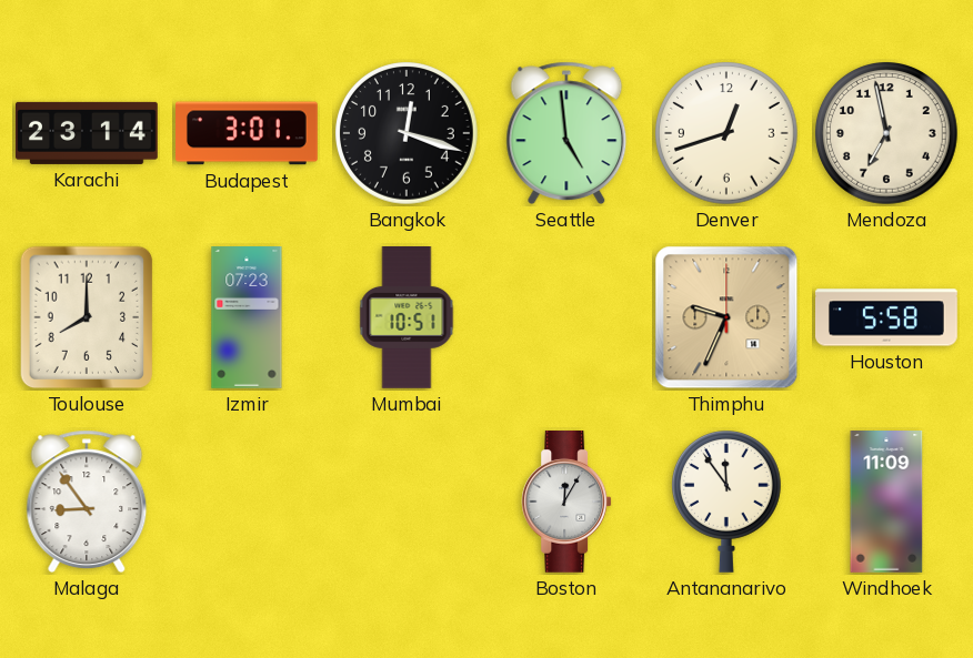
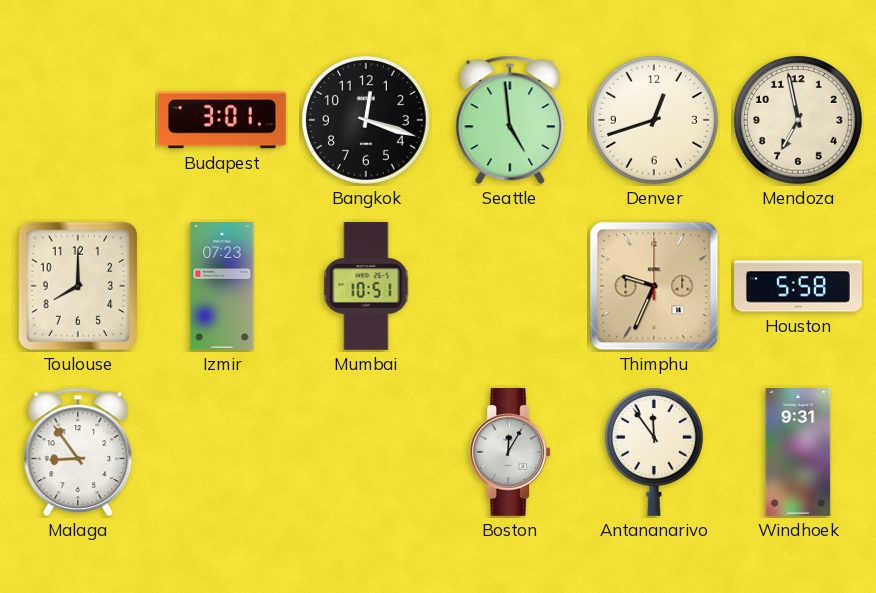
Karachi: 23:14 -> none
Windhoek: 11:09 -> 9:31
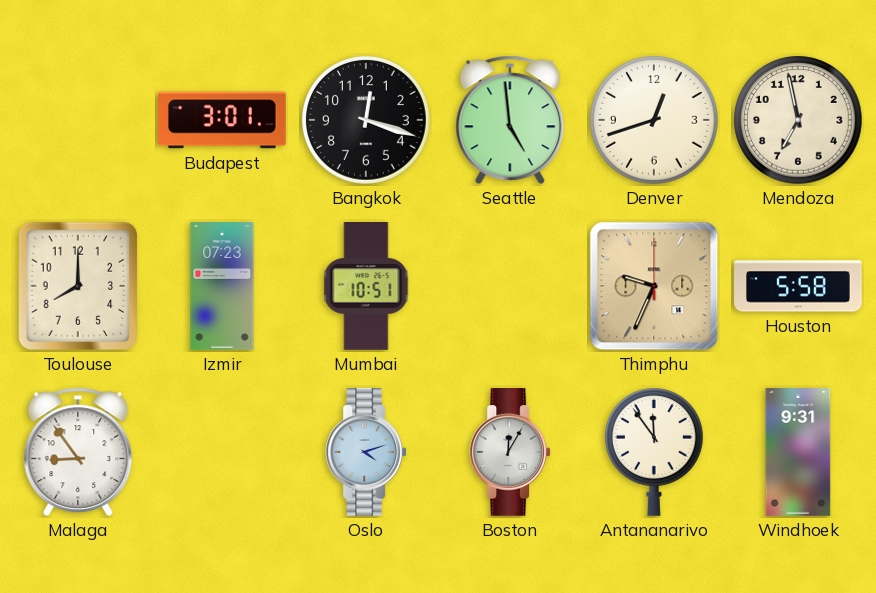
Oslo: none -> 4:12
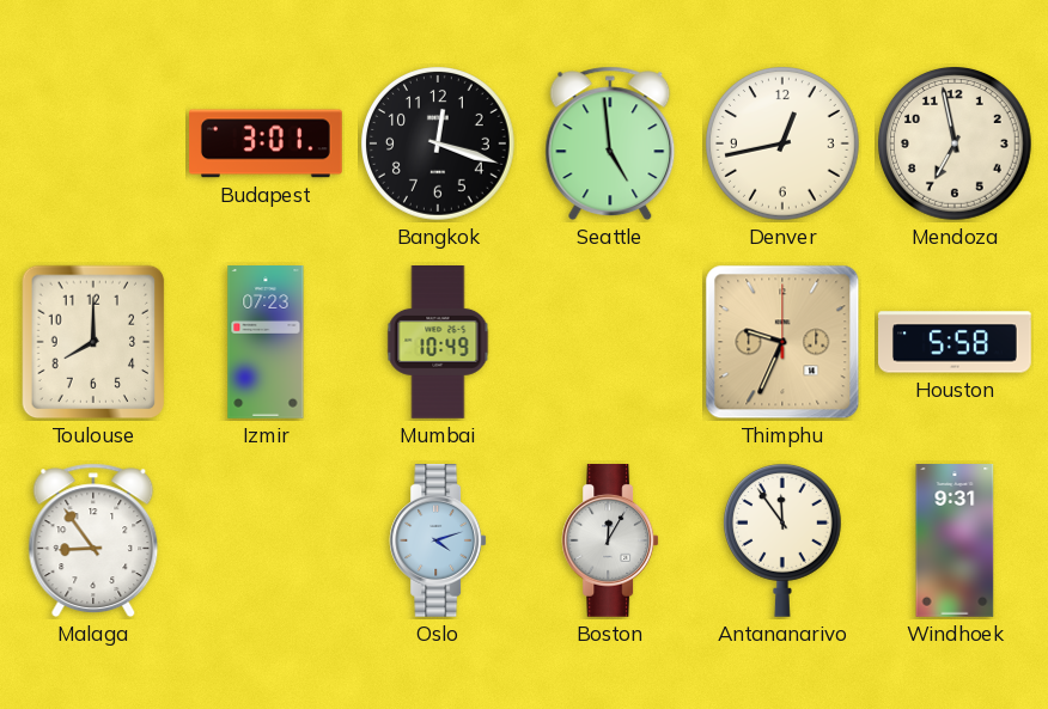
Denver: 12:42 -> 12:43
Mumbai: 10:51 -> 10:49
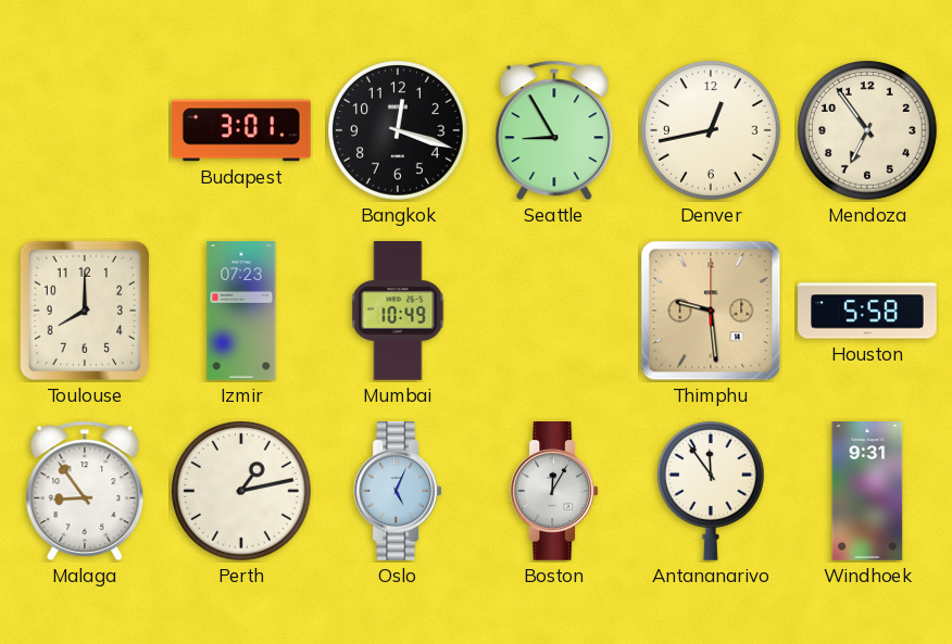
Seattle: 4:59 -> 8:55
Mendoza: 6:58 -> 6:54
Thimphu: 9:34 -> 9:29
Perth: none -> 1:13
Oslo: 4:12 -> 5:04
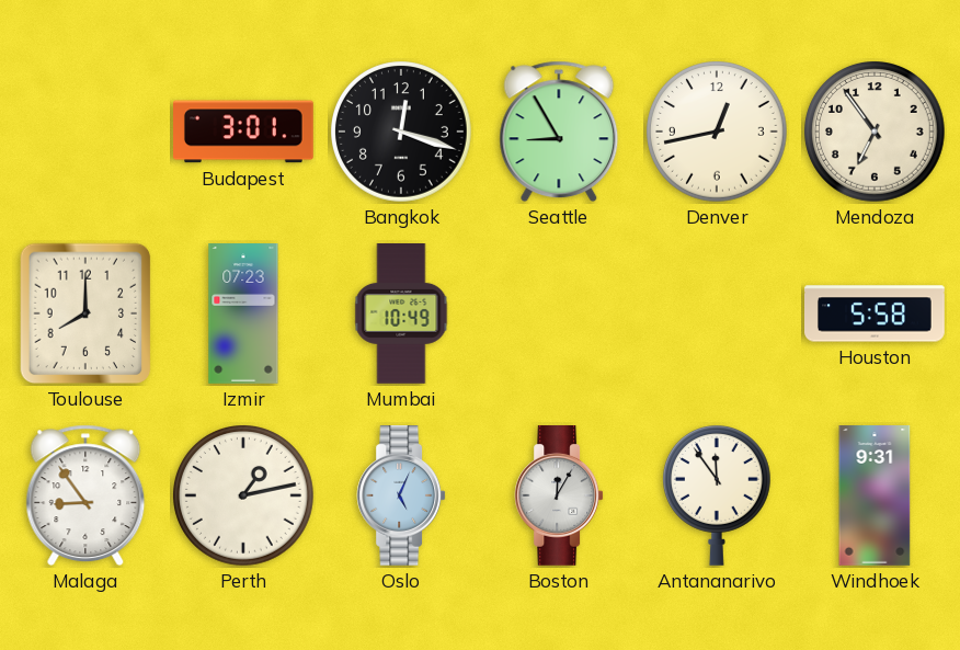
Thimphu: 9:29 -> none
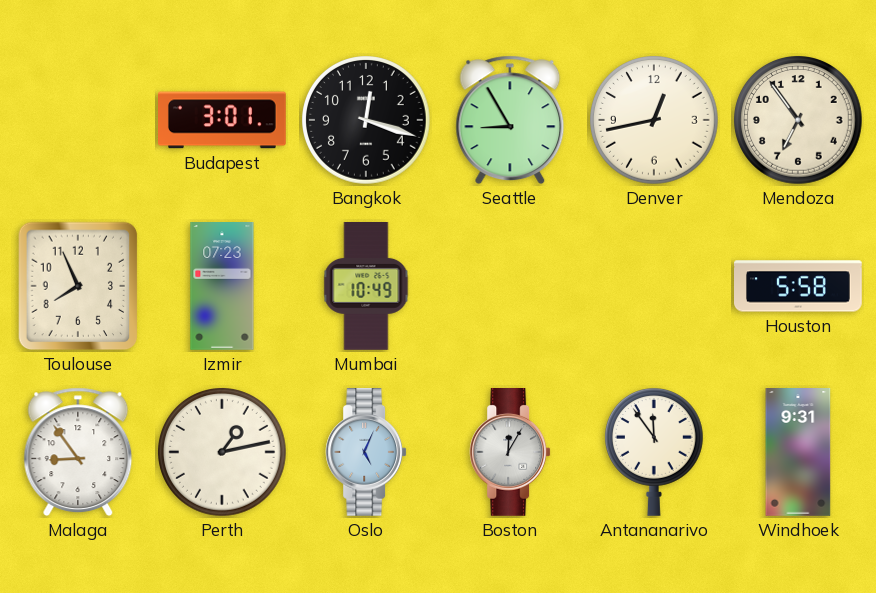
Toulouse: 8:00 -> 7:56
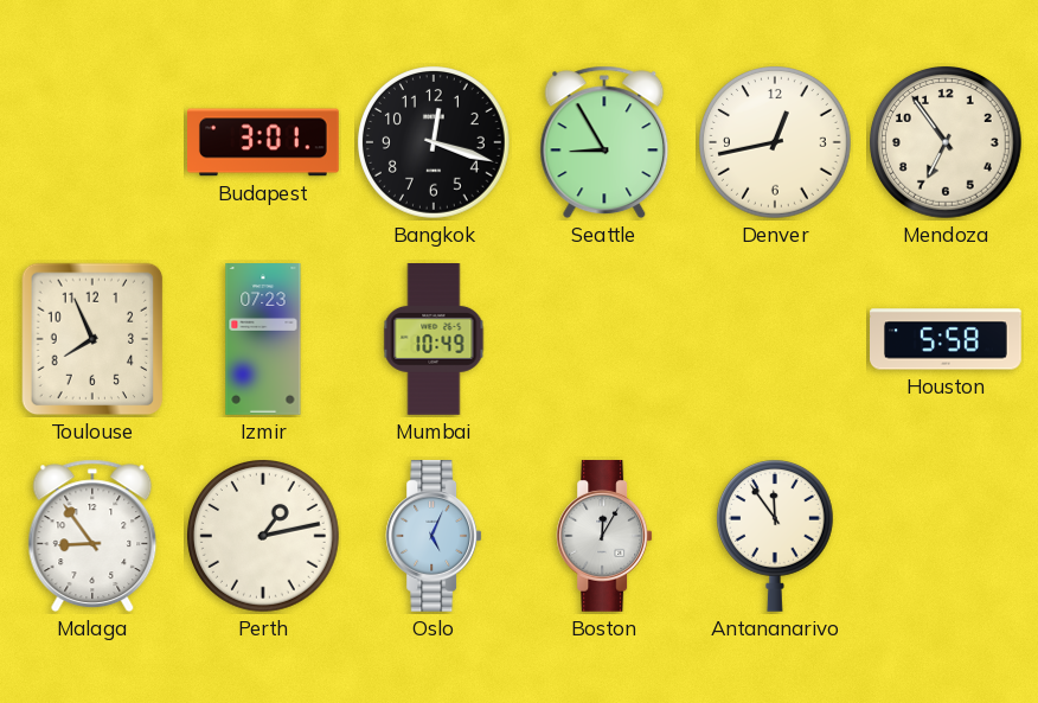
Windhoek: 9:31 -> none
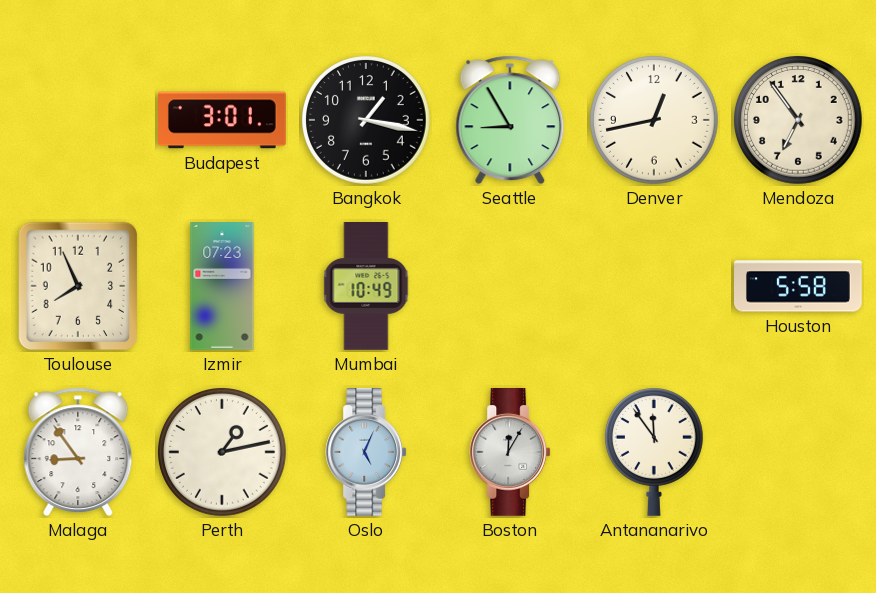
Bangkok: 12:18 -> 1:17
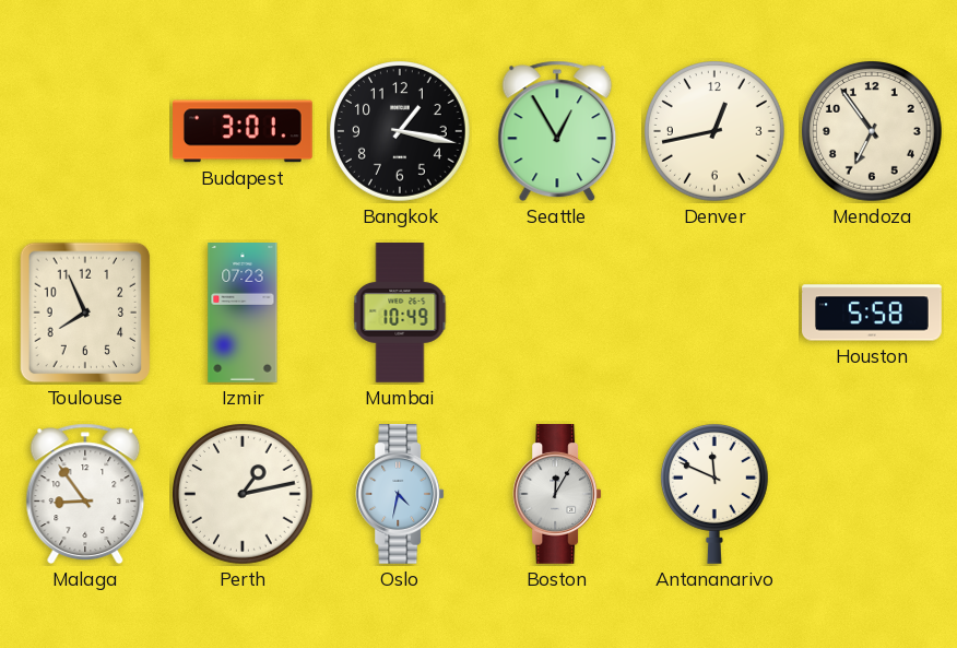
Seattle: 8:55 -> 12:55
Oslo: 5:04 -> 4:32
Antananarivo: 11:54 -> 11:49
